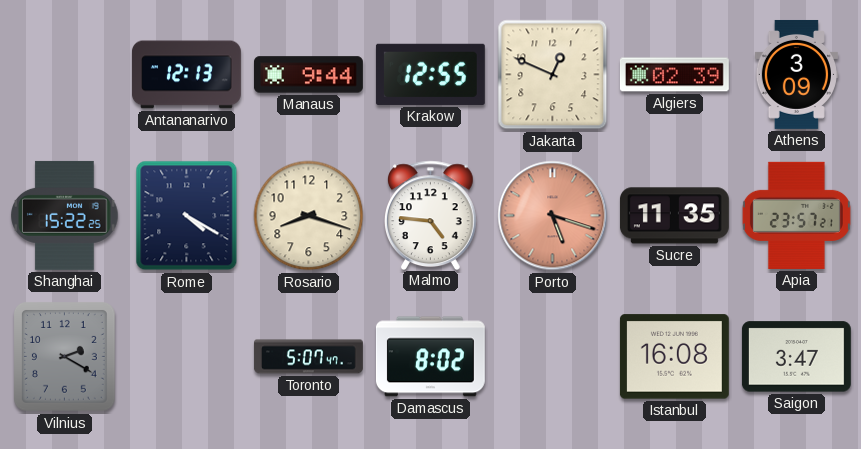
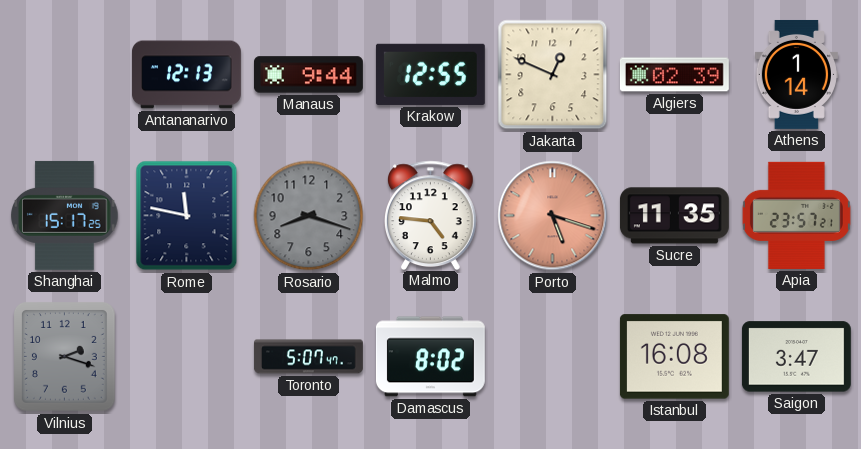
Athens: 3:09 -> 1:14
Shanghai: 15:22 -> 15:17
Rome: 4:20 -> 11:47
Rosario dial: cream -> grey
Vilnius: 2:20 -> 2:18
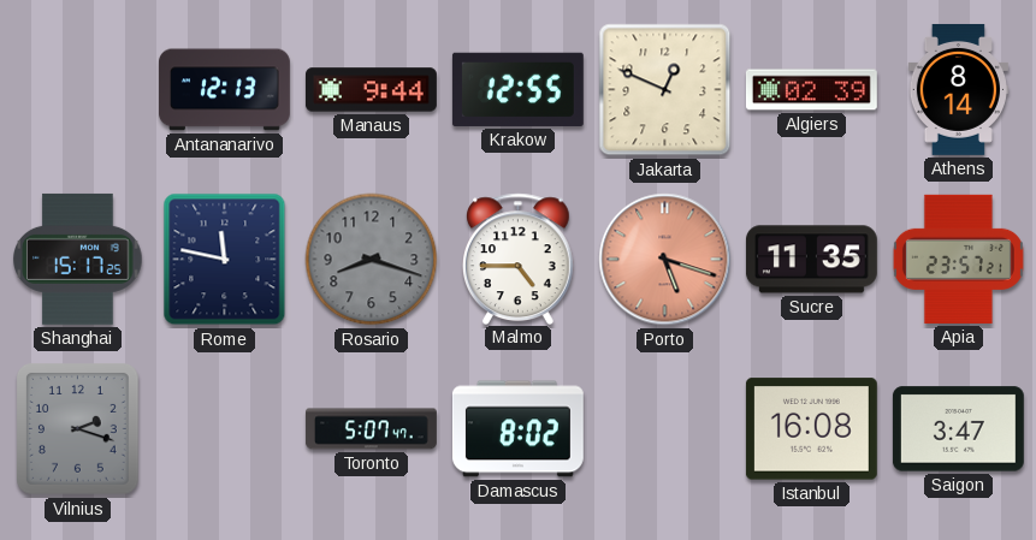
Athens: 1:14 -> 8:14
Malmo: 4:46 -> 4:45
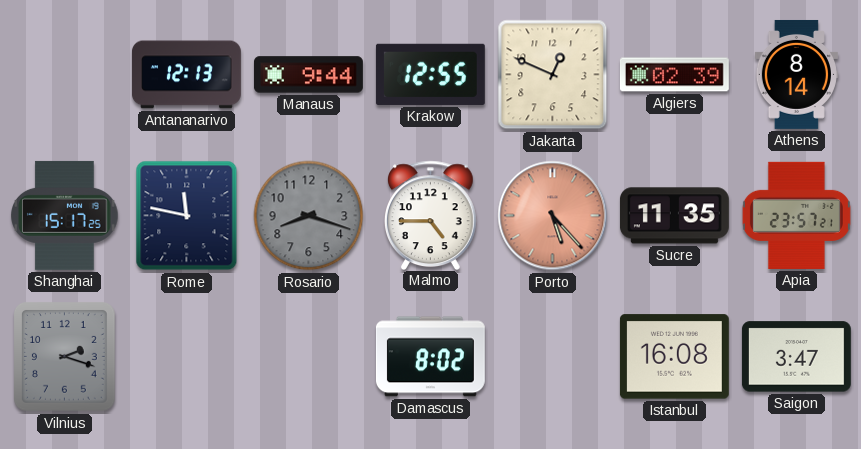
Porto: 5:18 -> 5:23
Toronto: 5:07 -> none
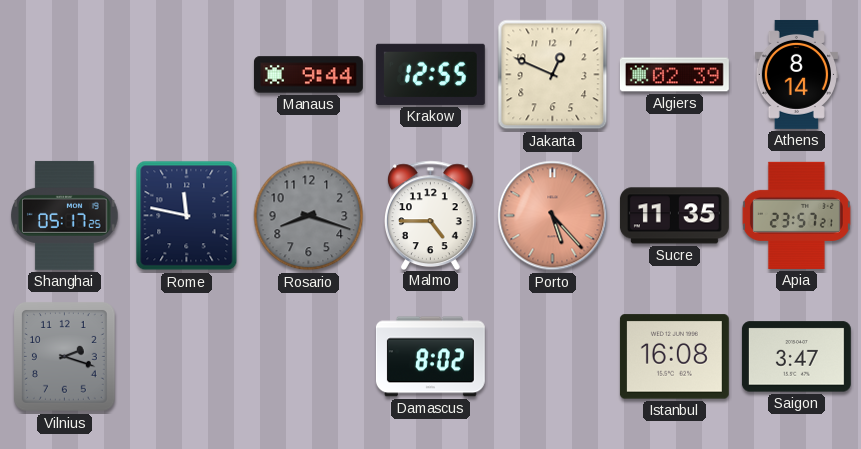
Antananarivo: 12:13 -> none
Shanghai: 15:17 -> 05:17
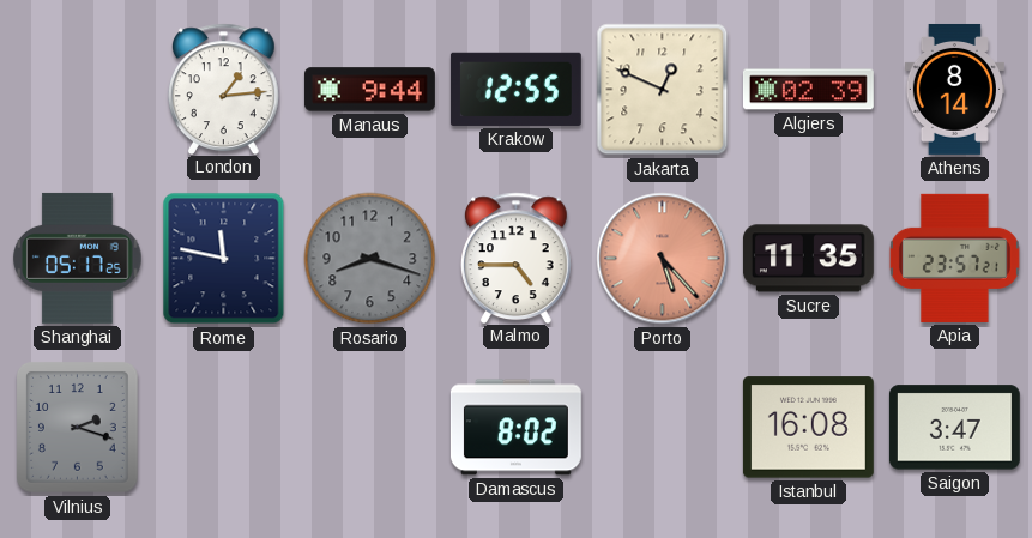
London: none -> 1:14
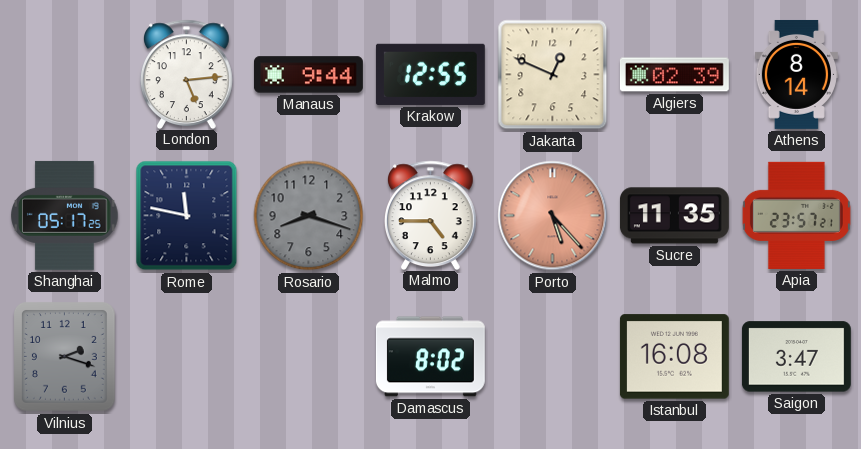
London: 1:14 -> 5:14
